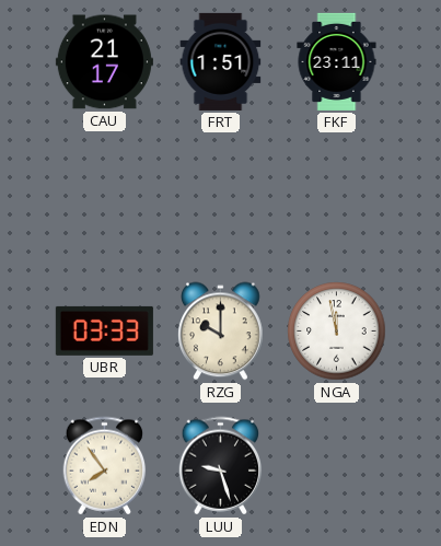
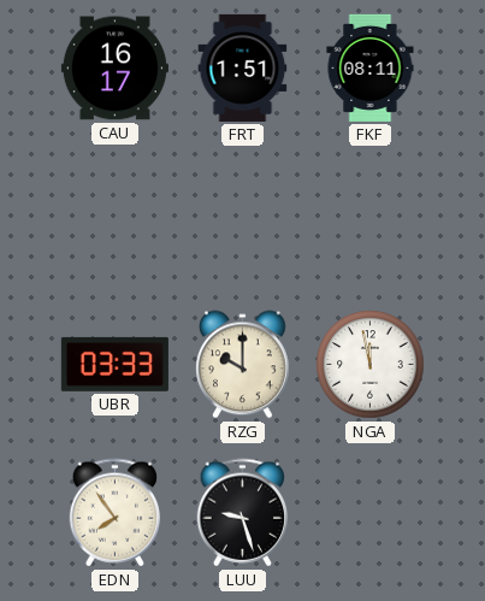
CAU: 21:17 -> 16:17
FKF: 23:11 -> 08:11
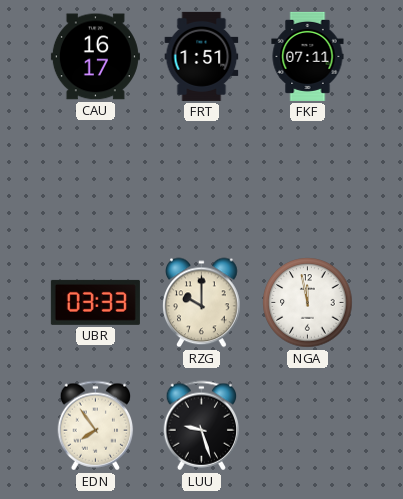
FKF: 08:11 -> 07:11
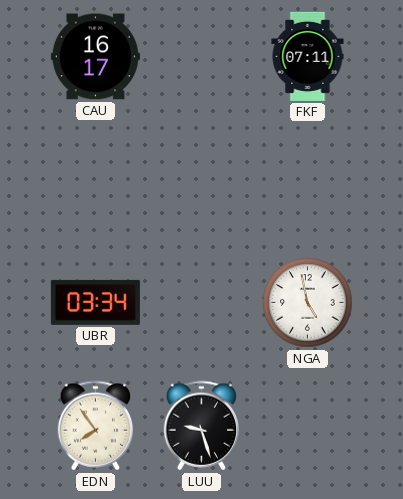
FRT: 1:51 -> none
UBR: 03:33 -> 03:34
RZG: 10:00 -> none
NGA: 11:58 -> 4:58
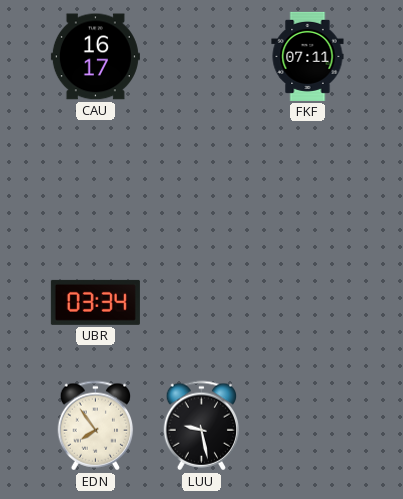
NGA: 4:58 -> none
LUU: 9:27 -> 9:28
